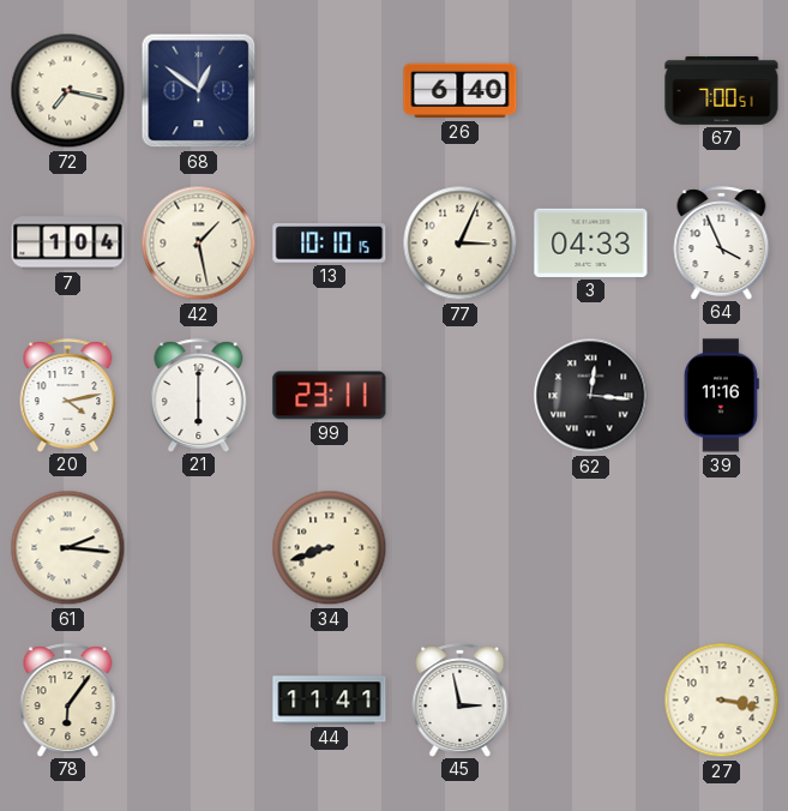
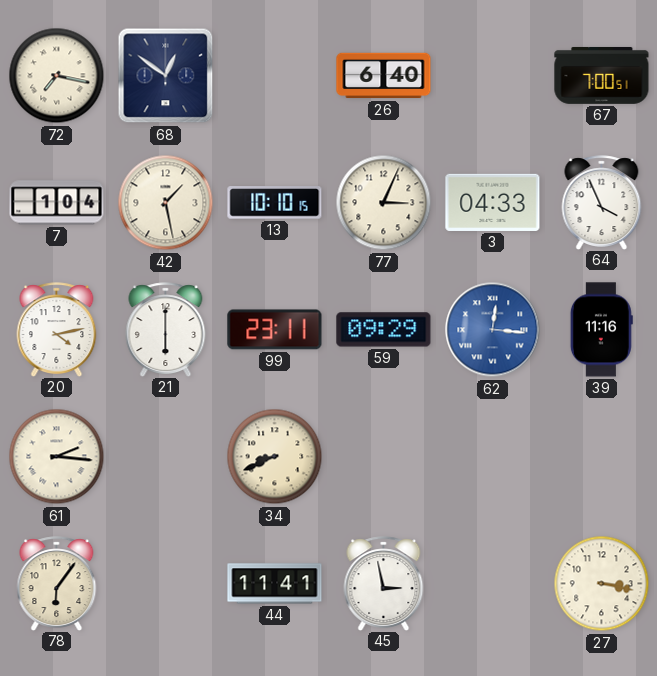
59: none -> 09:29
62 dial: black -> blue
34: 8:42 -> 8:41
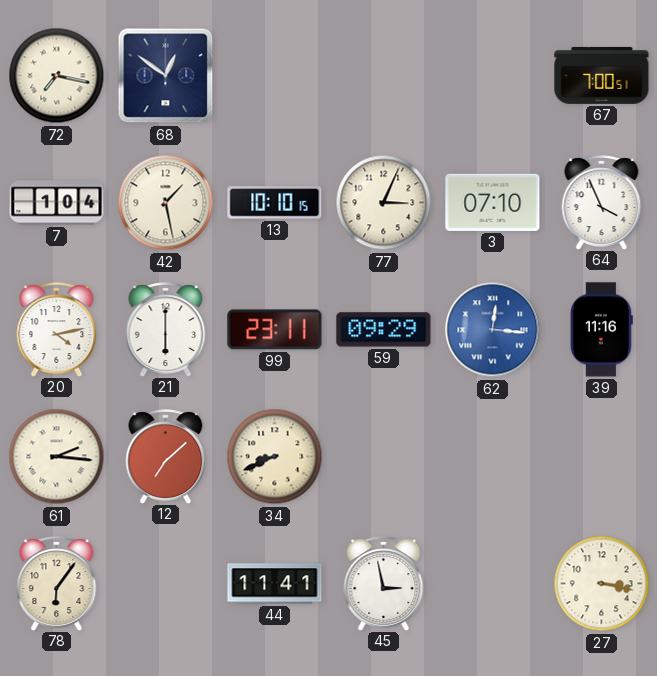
26: 6:40 -> none
3: 04:33 -> 07:10
12: none -> 7:08
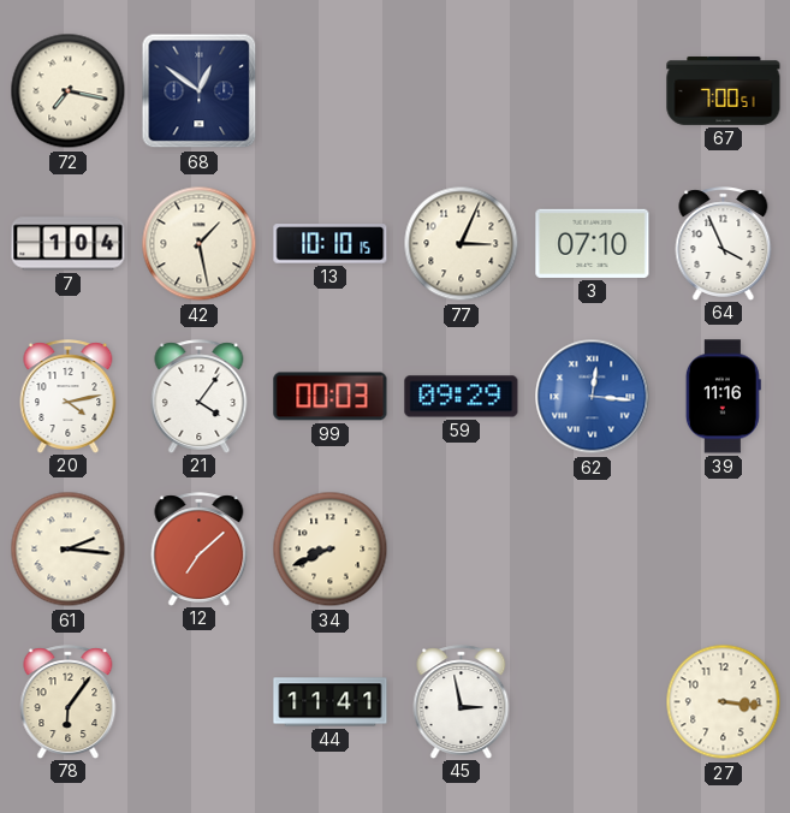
21: 6:00 -> 4:06
99: 23:11 -> 00:03
27: 3:17 -> 3:16
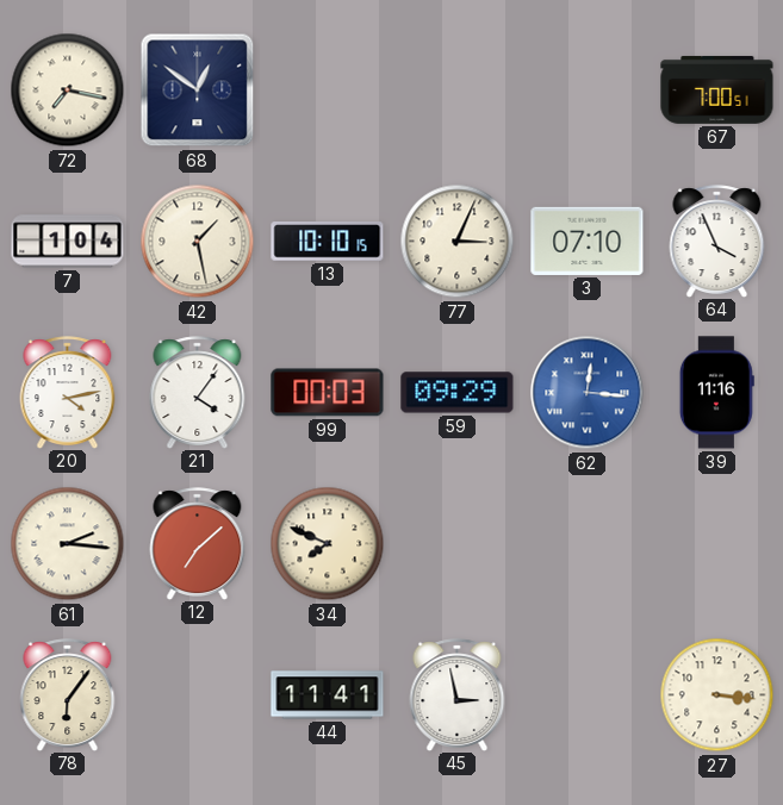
34: 8:41 -> 7:49
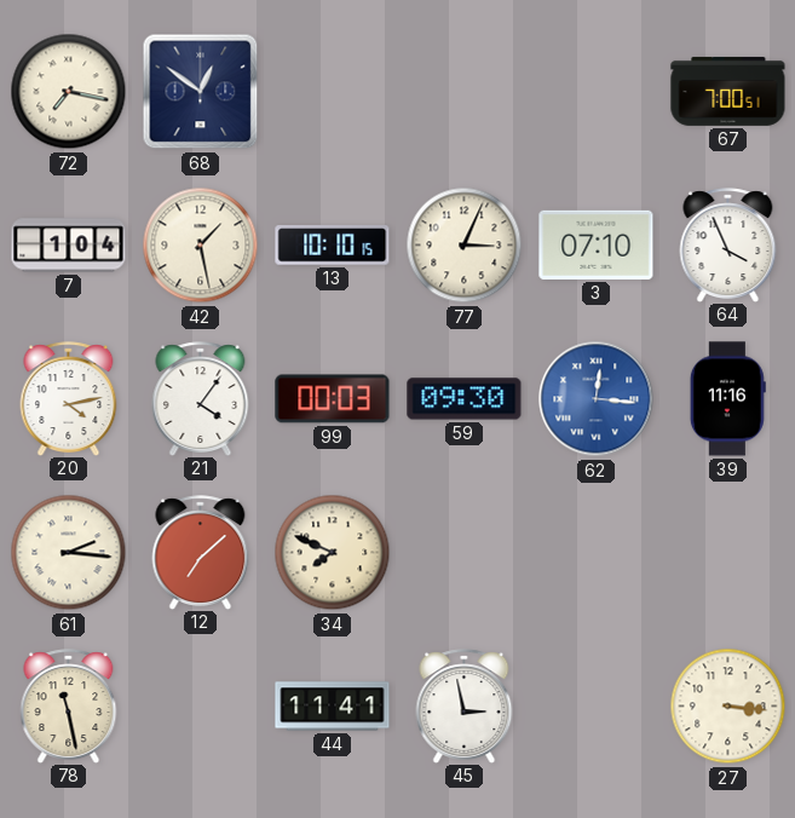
59: 09:29 -> 09:30
78: 6:06 -> 11:28
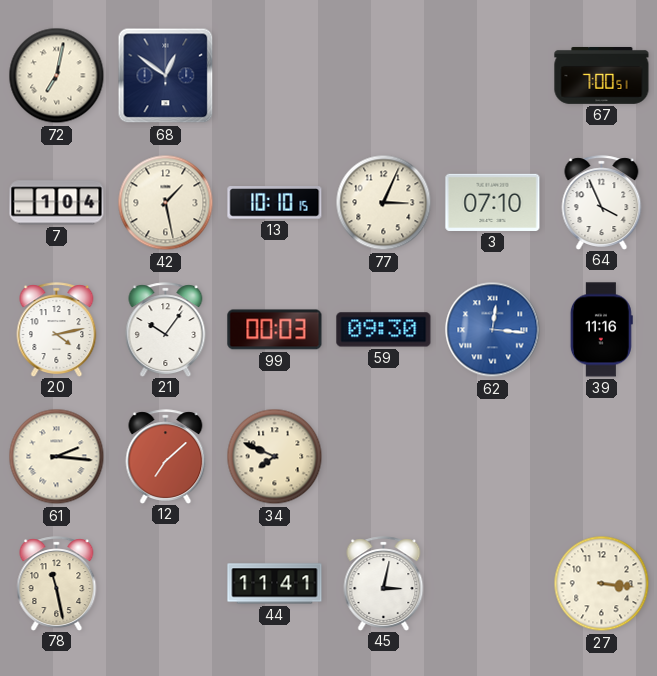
72: 7:17 -> 7:02
21: 4:06 -> 10:06
45: 2:58 -> 3:02
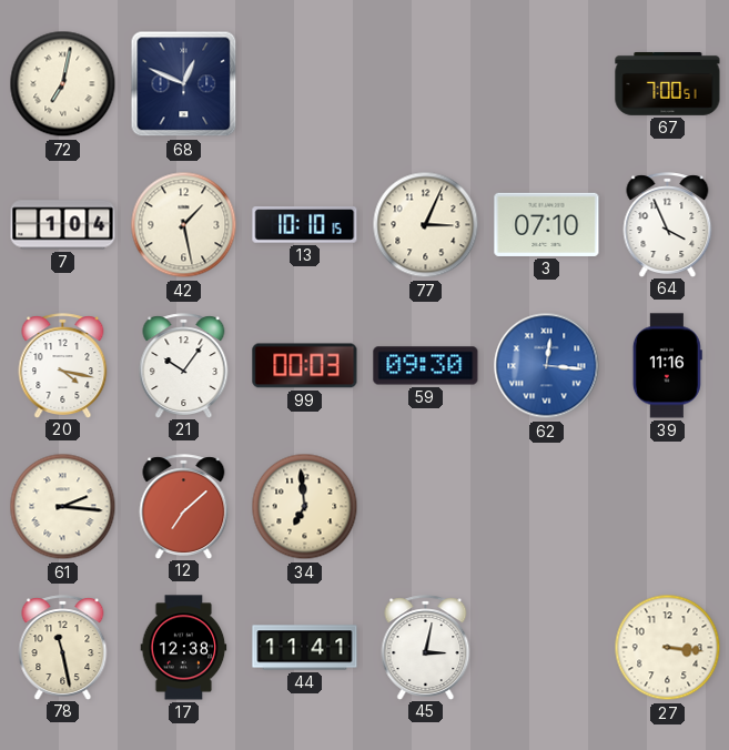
68: 12:51 -> 12:49
20: 4:13 -> 4:17
34: 7:49 -> 6:59
17: none -> 12:38
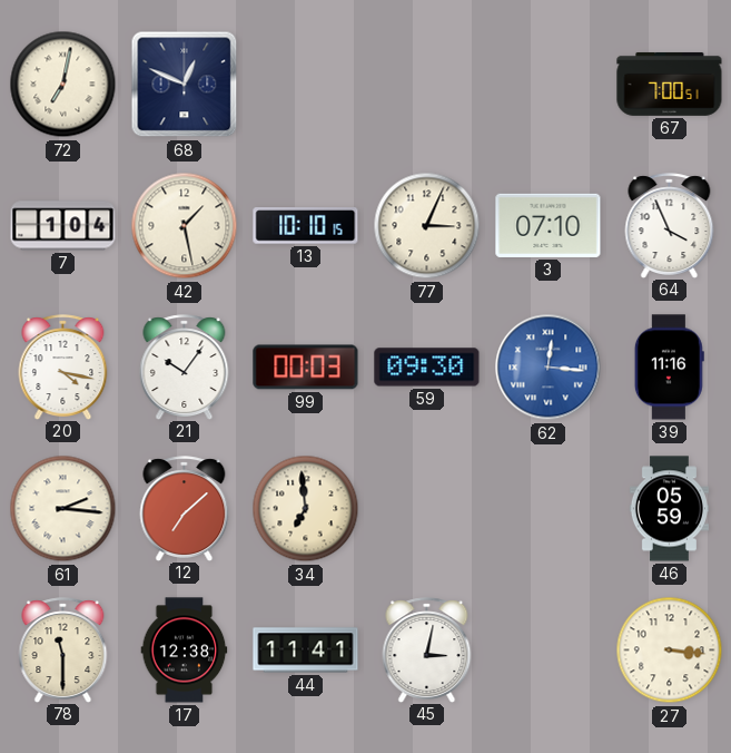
46: none -> 05:59
78: 11:28 -> 11:30
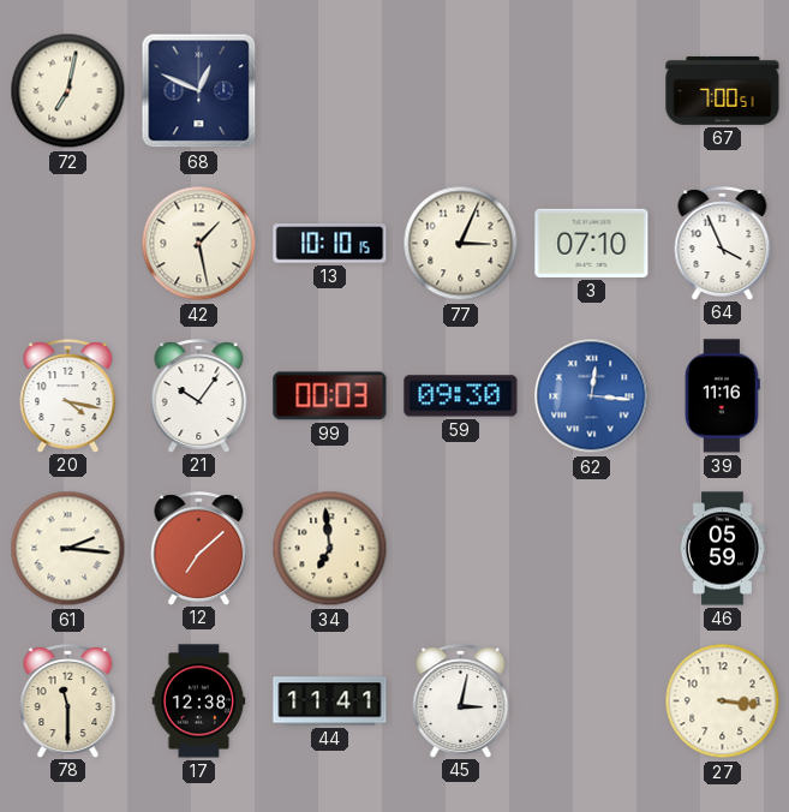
7: 1:04 -> none
